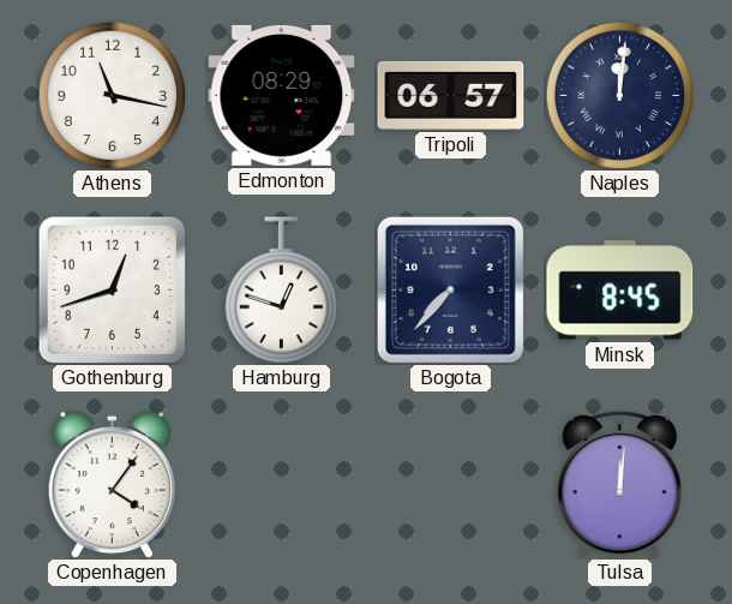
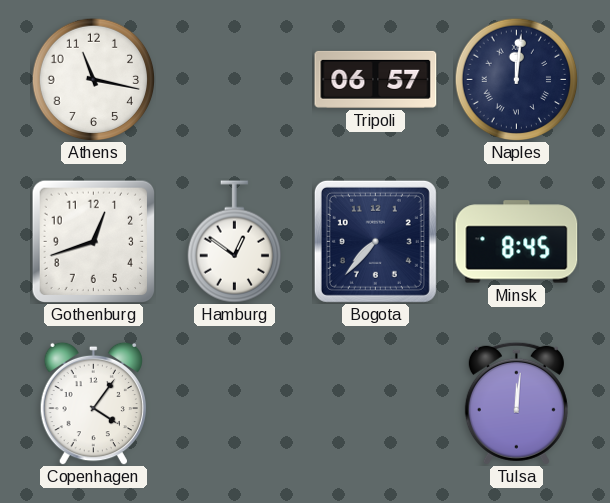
Edmonton: 08:29 -> none
Hamburg: 12:48 -> 12:51
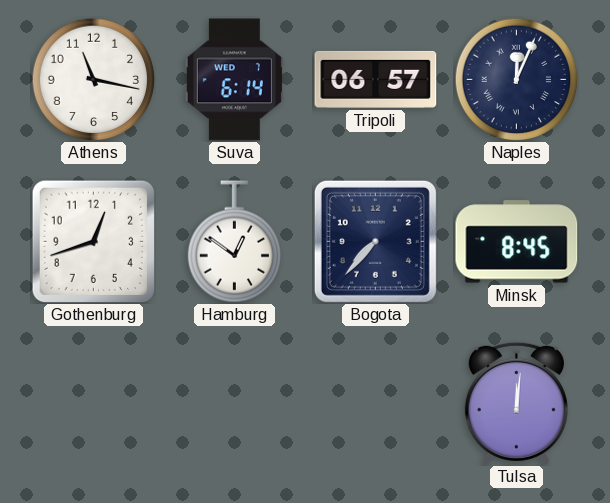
Suva: none -> 6:14
Naples: 12:01 -> 12:04
Copenhagen: 4:06 -> none
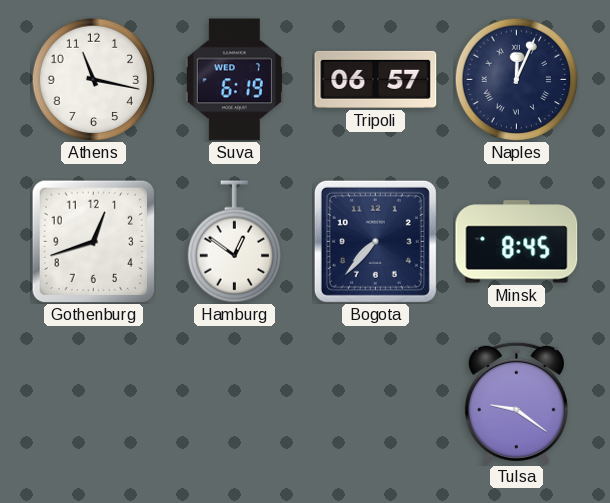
Suva: 6:14 -> 6:19
Tulsa: 12:01 -> 9:21
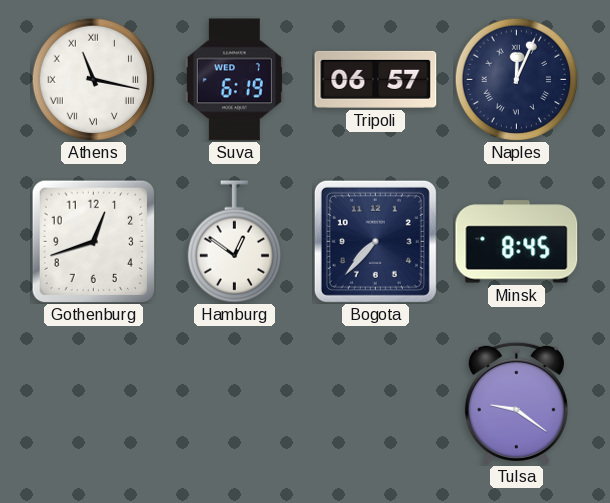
Athens numerals: Arabic -> Roman
